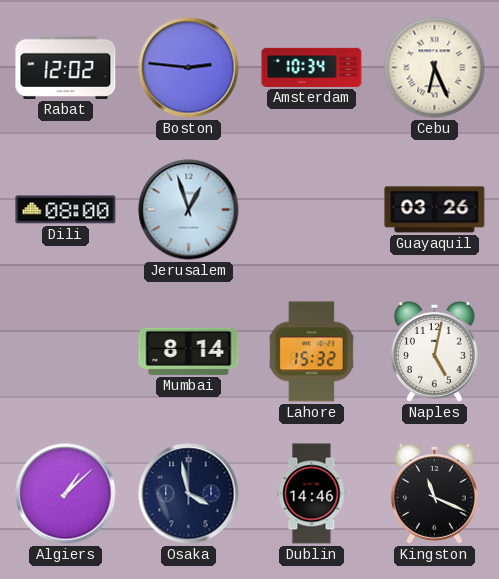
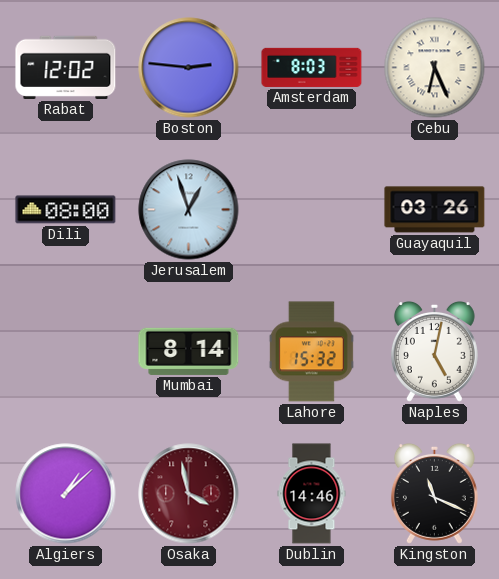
Amsterdam: 10:34 -> 8:03
Osaka dial: navy -> burgundy
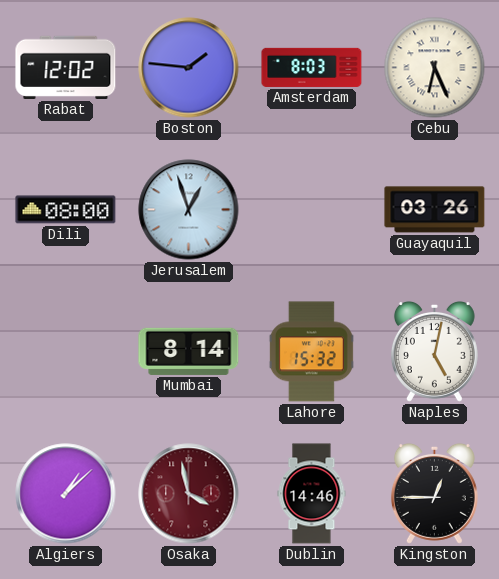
Boston: 2:46 -> 1:46
Kingston: 11:19 -> 12:45
